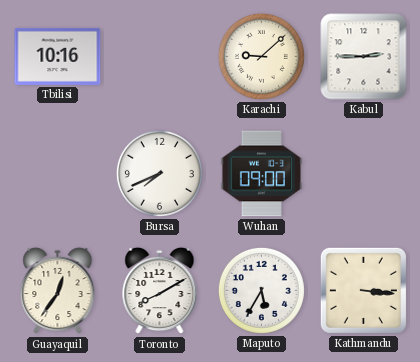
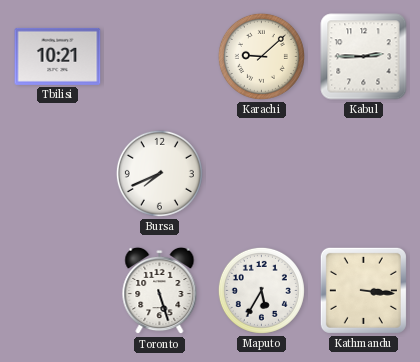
Tbilisi: 10:16 -> 10:21
Wuhan: 09:00 -> none
Guayaquil: 12:36 -> none
Toronto: 8:10 -> 5:27
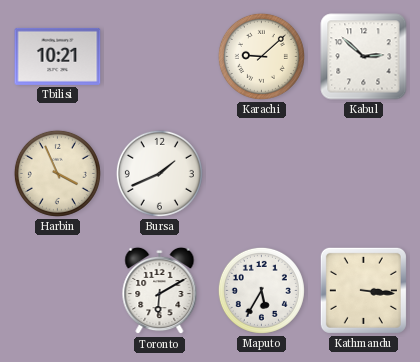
Kabul: 2:45 -> 2:52
Harbin: none -> 3:56
Bursa: 7:41 -> 1:41
Toronto: 5:27 -> 6:10
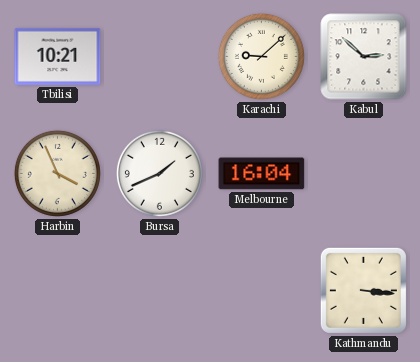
Melbourne: none -> 16:04
Toronto: 6:10 -> none
Maputo: 5:35 -> none
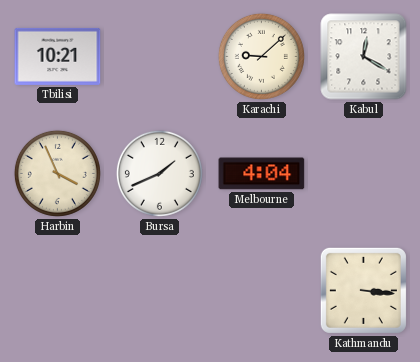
Kabul: 2:52 -> 12:20
Melbourne: 16:04 -> 4:04
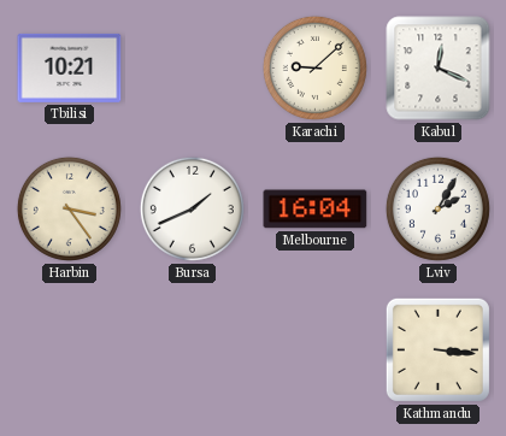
Kabul: 12:20 -> 12:19
Harbin: 3:56 -> 3:24
Melbourne: 4:04 -> 16:04
Lviv: none -> 2:05
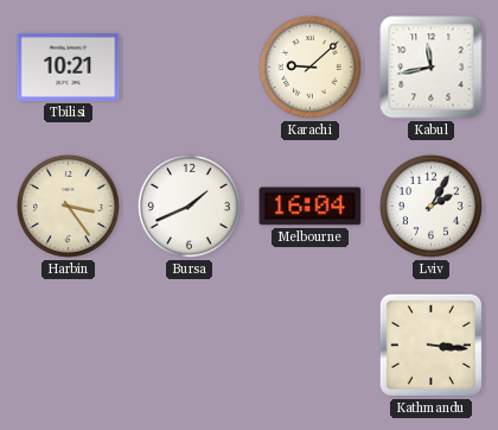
Kabul: 12:19 -> 11:43
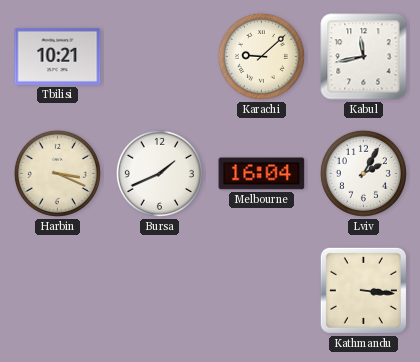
Harbin: 3:24 -> 3:19
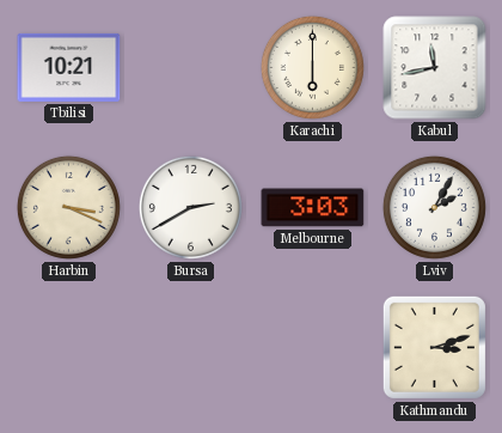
Karachi: 9:08 -> 6:00
Bursa: 1:41 -> 2:40
Melbourne: 16:04 -> 3:03
Kathmandu: 3:16 -> 3:12
